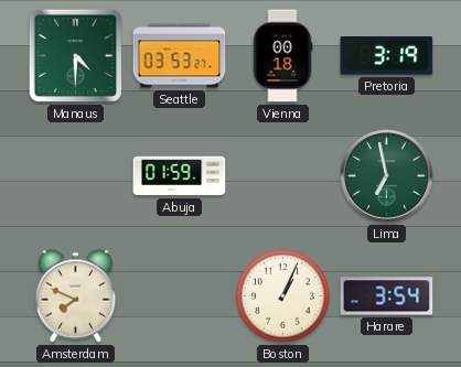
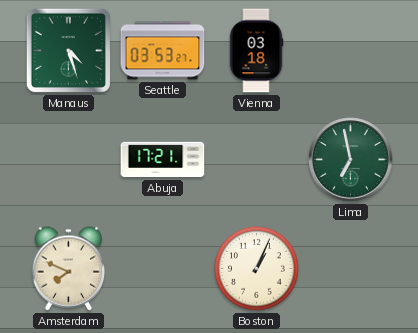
Manaus: 4:30 -> 4:27
Vienna: 00:18 -> 03:18
Pretoria: 3:19 -> none
Abuja: 01:59 -> 17:21
Harare: 3:54 -> none
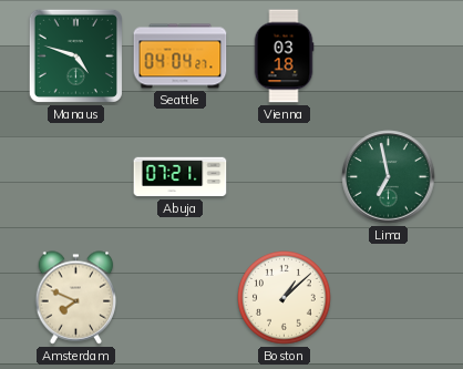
Manaus: 4:27 -> 4:48
Seattle: 03:53 -> 04:04
Abuja: 17:21 -> 07:21
Boston: 1:04 -> 1:08
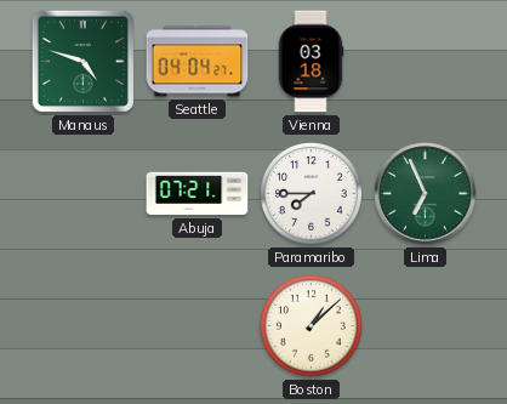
Paramaribo: none -> 7:45
Lima: 6:58 -> 6:56
Amsterdam: 7:49 -> none
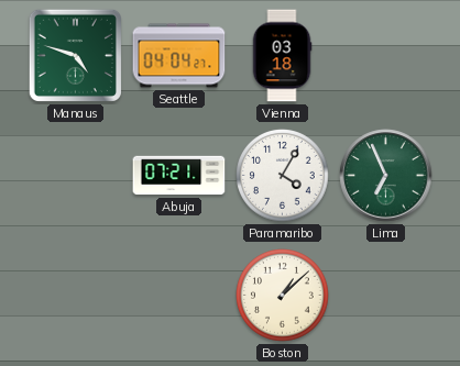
Paramaribo: 7:45 -> 4:05
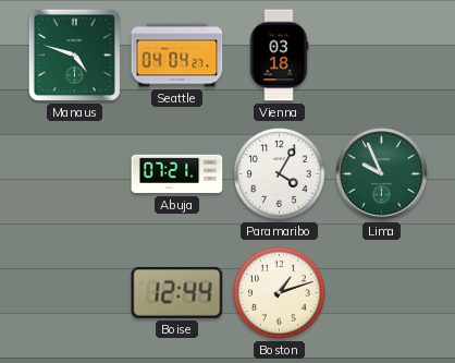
Lima: 6:56 -> 9:56
Boise: none -> 12:44
Boston: 1:08 -> 1:12
